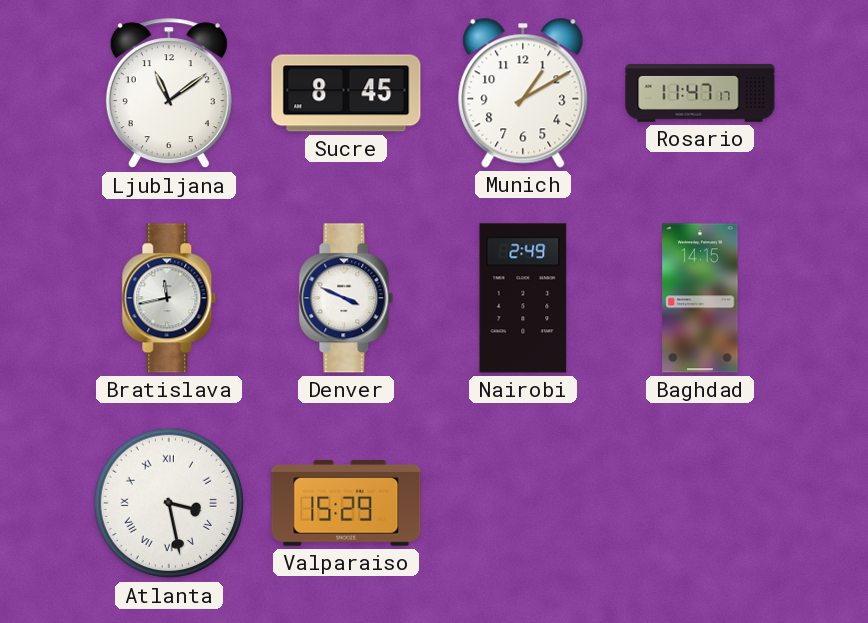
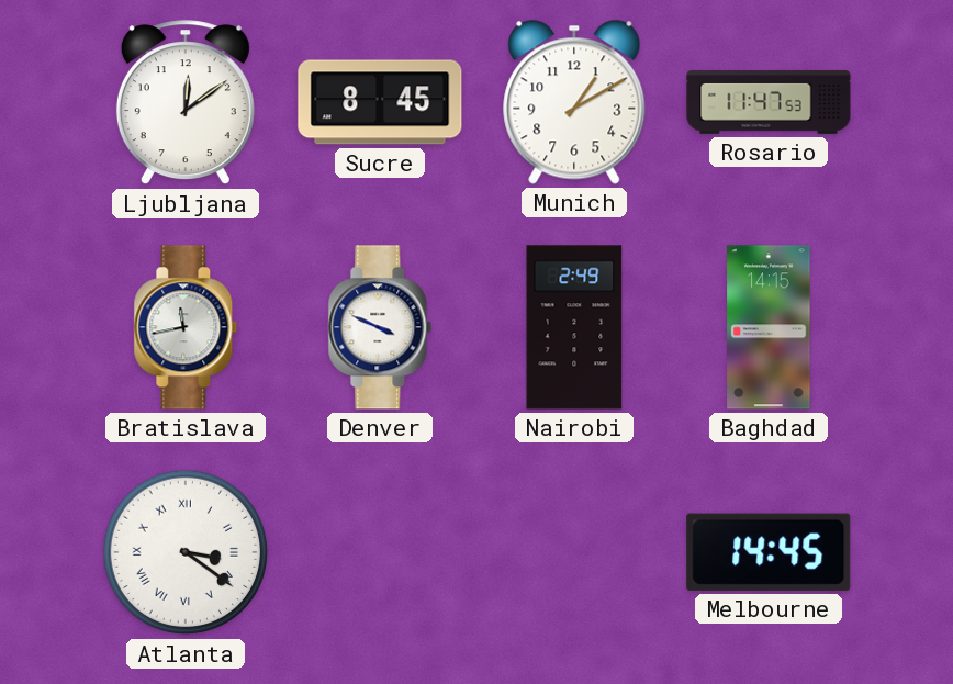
Ljubljana: 11:09 -> 12:09
Rosario: 11:47:17 -> 11:47:53
Atlanta: 3:28 -> 3:21
Valparaiso: 15:29 -> none
Melbourne: none -> 14:45
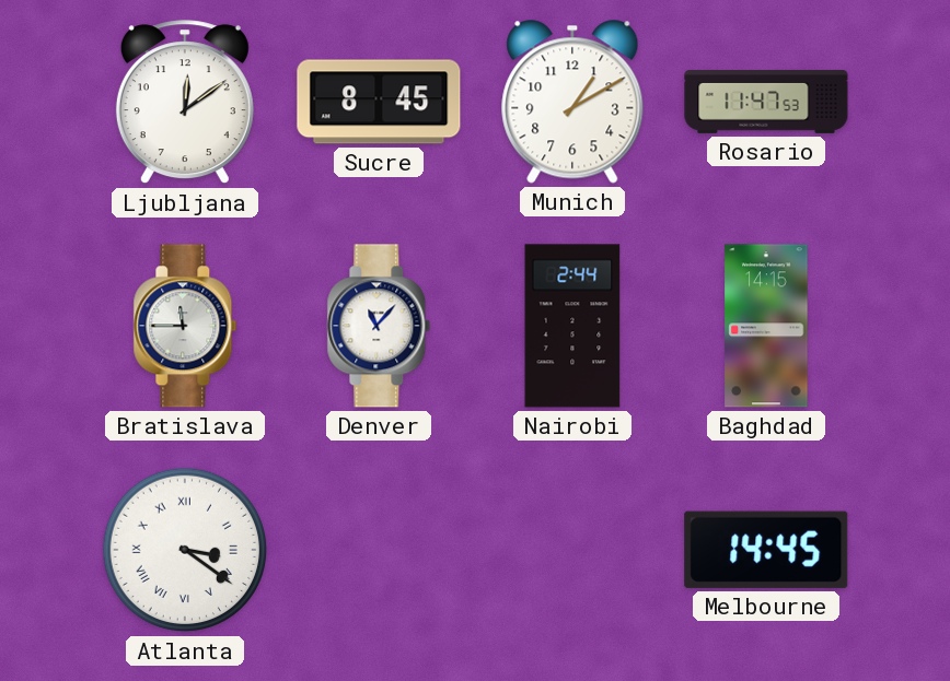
Bratislava: 11:43 -> 11:45
Denver: 3:49 -> 11:07
Nairobi: 2:49 -> 2:44
